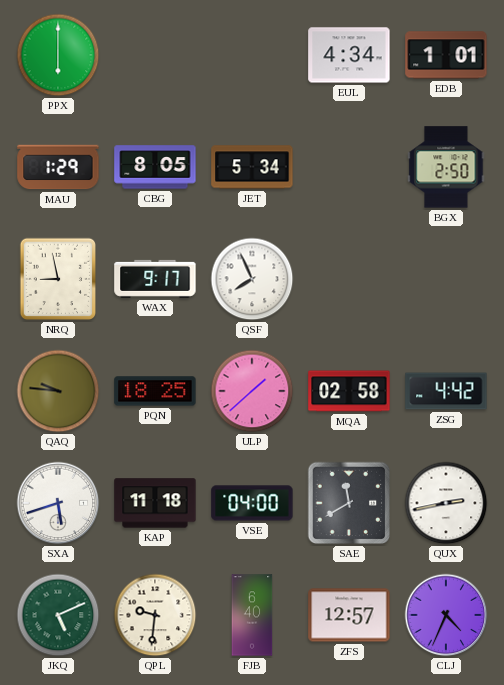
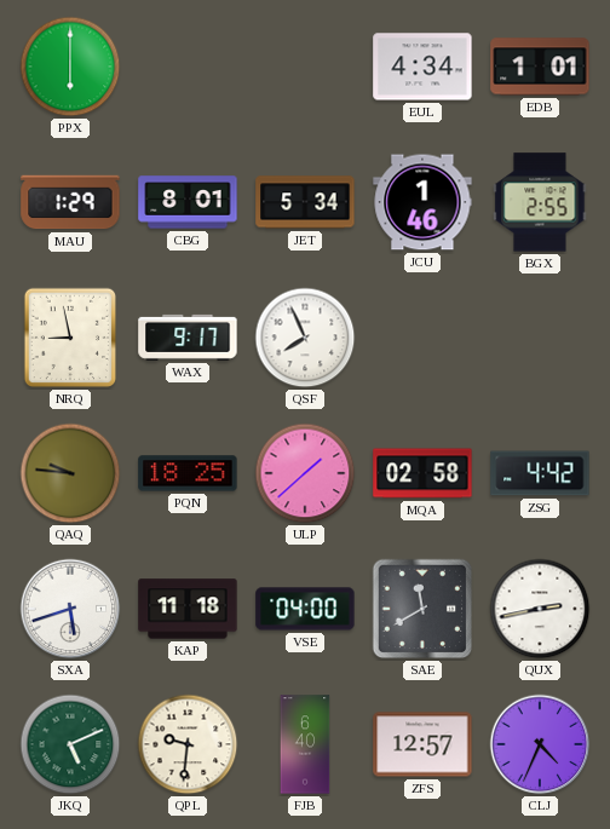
CBG: 8:05 -> 8:01
JCU: none -> 1:46
BGX: 2:50 -> 2:55
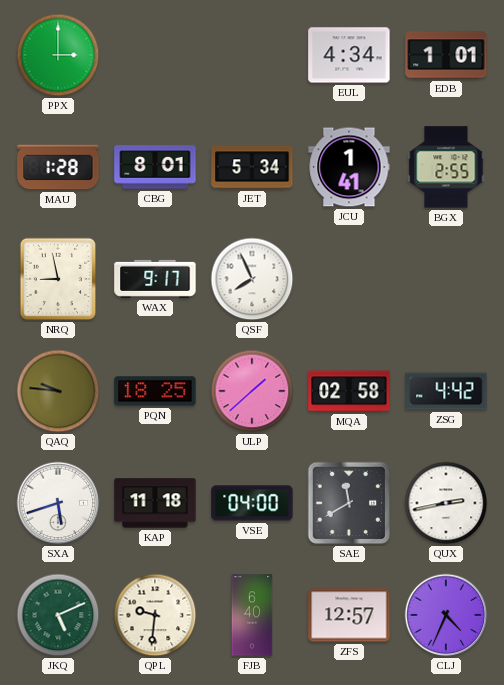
PPX: 6:00 -> 3:00
MAU: 1:29 -> 1:28
JCU: 1:46 -> 1:41
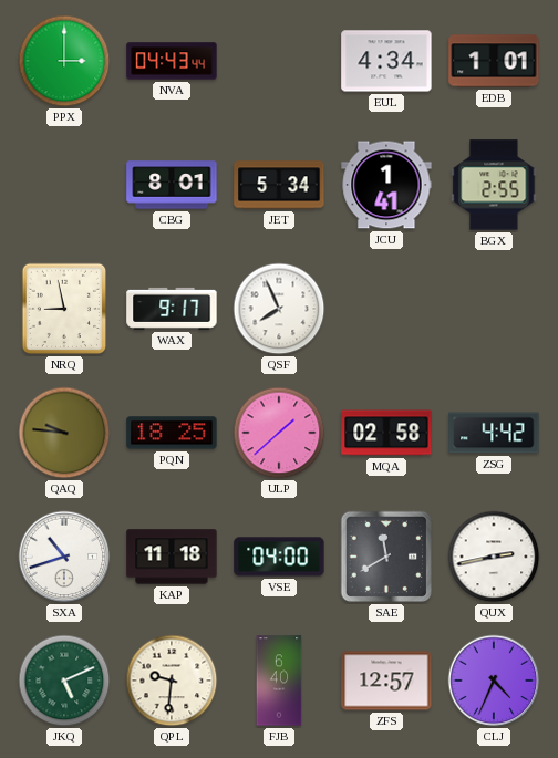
NVA: none -> 04:43
MAU: 1:28 -> none
SXA: 5:42 -> 10:42
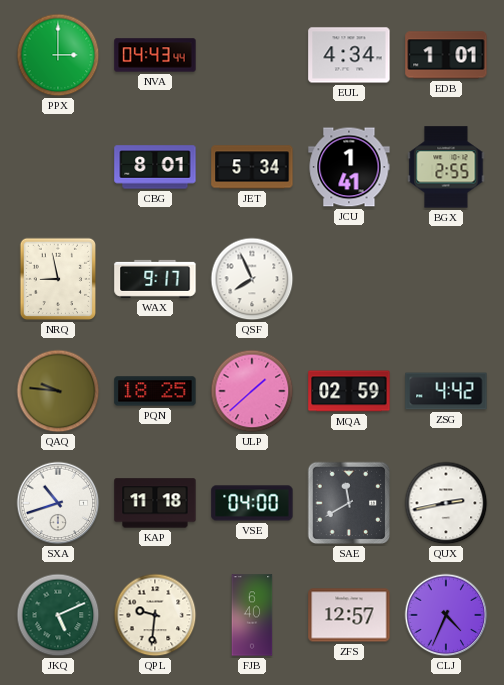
MQA: 02:58 -> 02:59
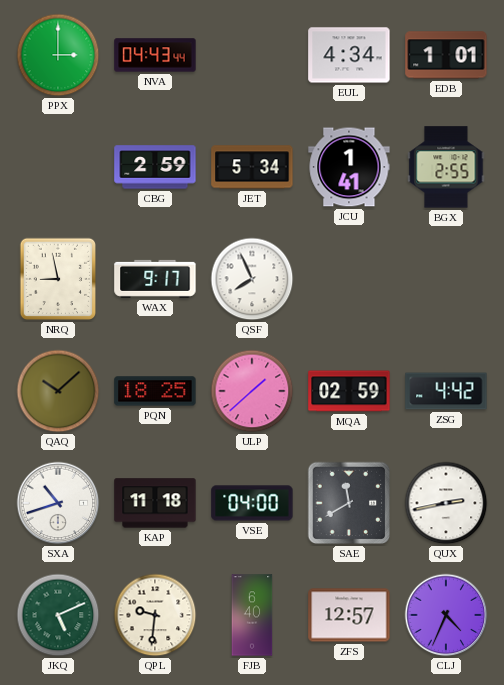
CBG: 8:01 -> 2:59
QAQ: 9:46 -> 10:08
